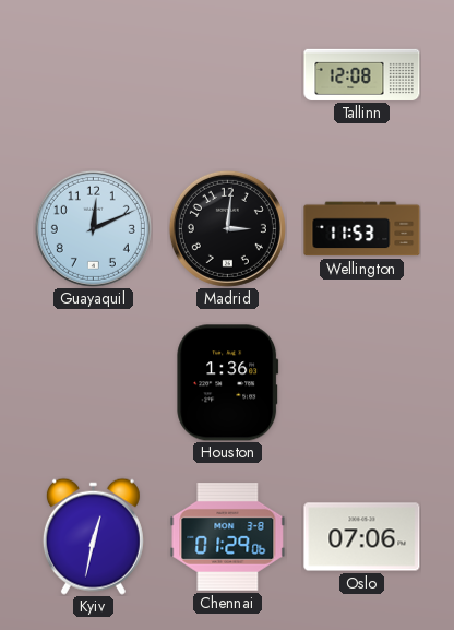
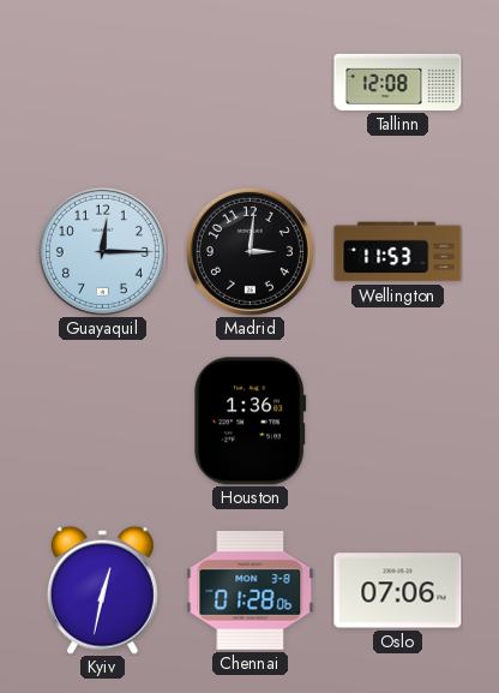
Guayaquil: 12:11 -> 12:15
Chennai: 01:29 -> 01:28
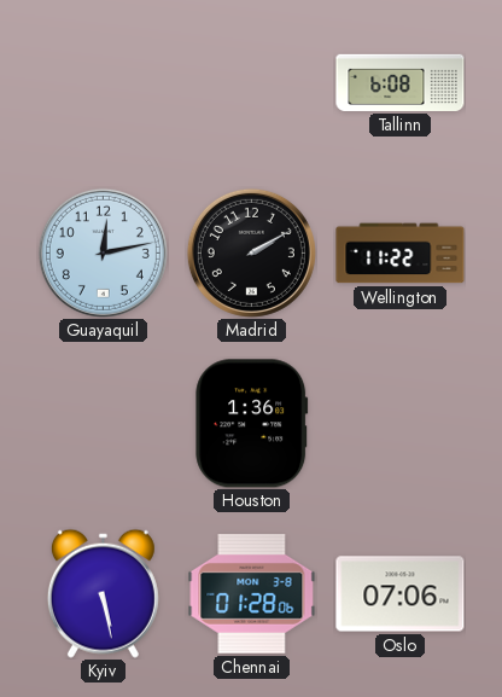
Tallinn: 12:08 -> 6:08
Guayaquil: 12:15 -> 12:13
Madrid: 3:01 -> 2:10
Wellington: 11:53 -> 11:22
Kyiv: 12:32 -> 5:28
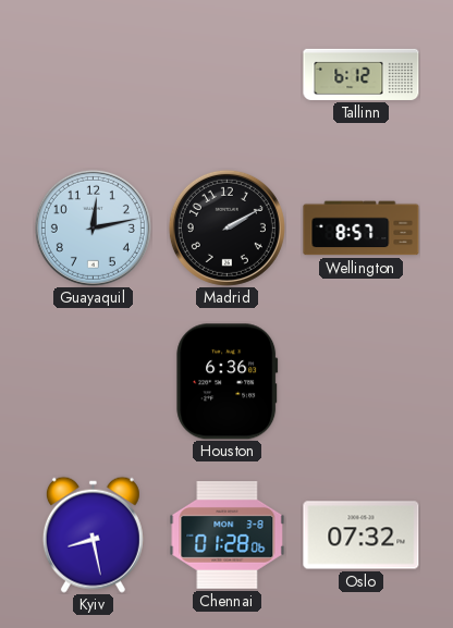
Tallinn: 6:08 -> 6:12
Wellington: 11:22 -> 8:57
Houston: 1:36 -> 6:36
Kyiv: 5:28 -> 8:28
Oslo: 07:06 -> 07:32
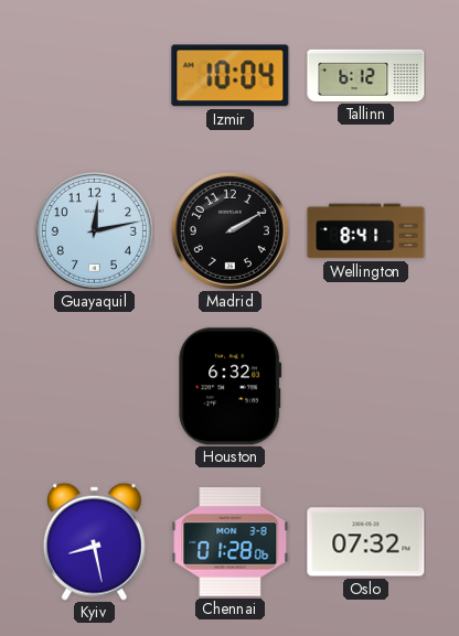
Izmir: none -> 10:04
Wellington: 8:57 -> 8:41
Houston: 6:36 -> 6:32
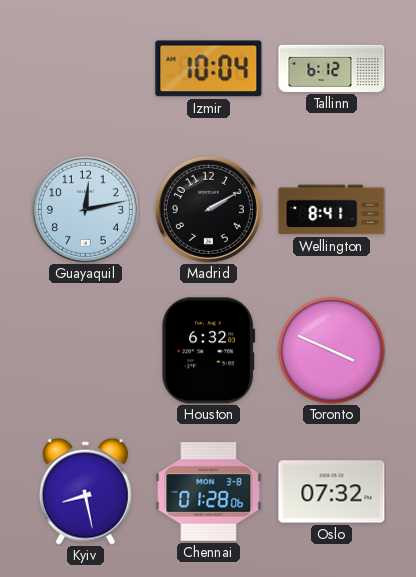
Toronto: none -> 3:49
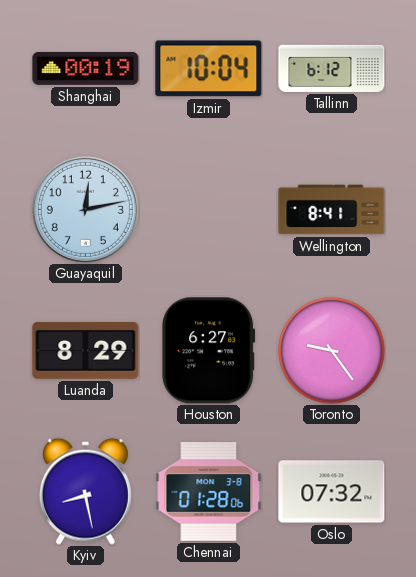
Shanghai: none -> 00:19
Madrid: 2:10 -> none
Luanda: none -> 8:29
Houston: 6:32 -> 6:27
Toronto: 3:49 -> 9:24
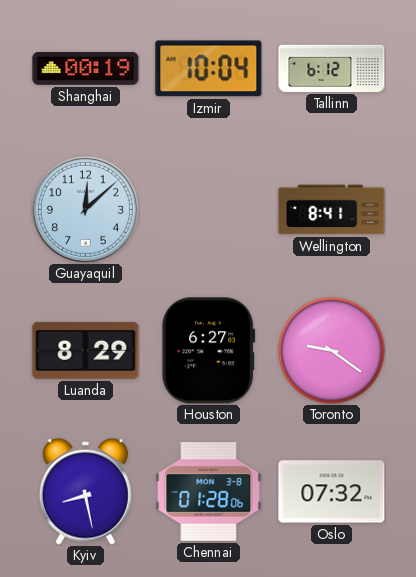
Guayaquil: 12:13 -> 12:08
Toronto: 9:24 -> 9:21
